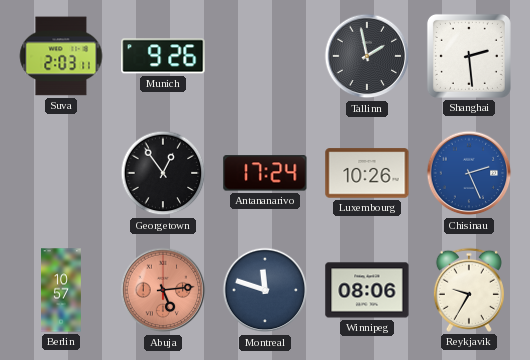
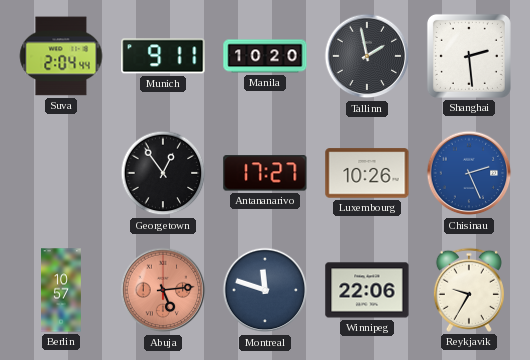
Suva: 2:03 -> 2:04
Munich: 9:26 -> 9:11
Manila: none -> 10:20
Antananarivo: 17:24 -> 17:27
Winnipeg: 08:06 -> 22:06
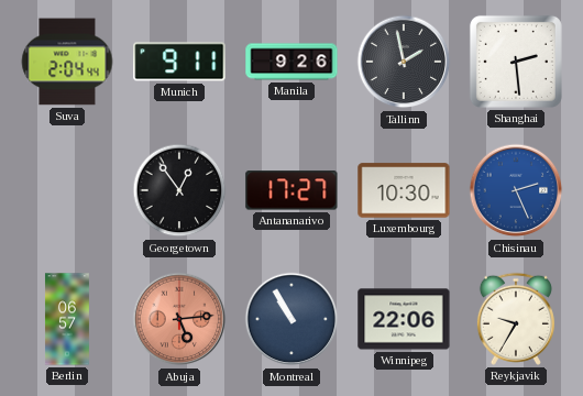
Manila: 10:20 -> 9:26
Luxembourg: 10:26 -> 10:30
Berlin: 10:57 -> 06:57
Montreal: 11:48 -> 10:55
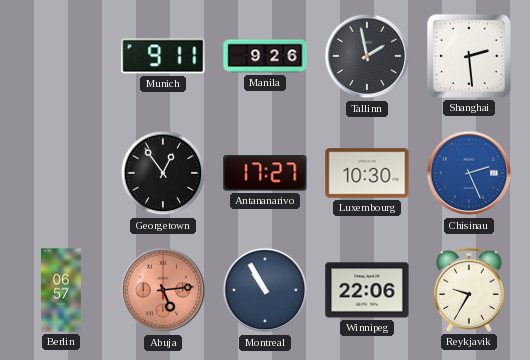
Suva: 2:04 -> none
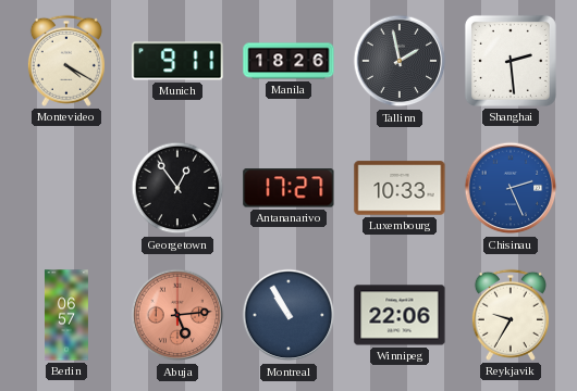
Montevideo: none -> 4:20
Manila: 9:26 -> 18:26
Luxembourg: 10:30 -> 10:33
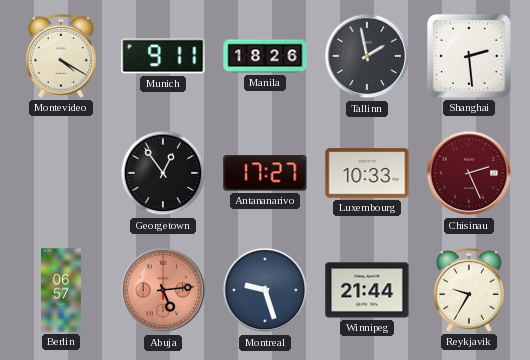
Chisinau dial: blue -> burgundy
Montreal: 10:55 -> 9:27
Winnipeg: 22:06 -> 21:44
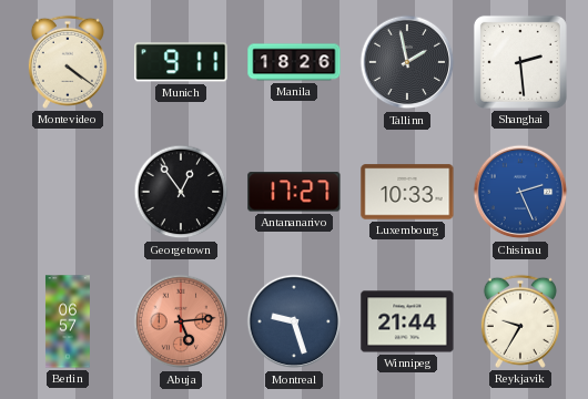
Montevideo: 4:20 -> 4:21
Chisinau dial: burgundy -> blue
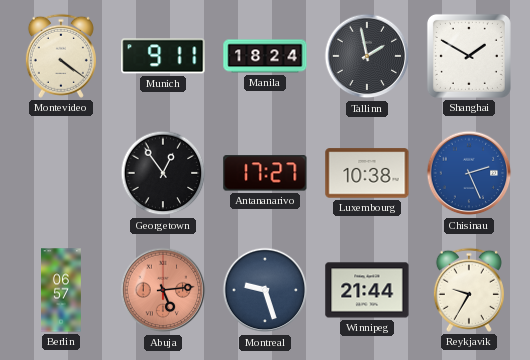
Manila: 18:26 -> 18:24
Shanghai: 2:29 -> 1:50
Luxembourg: 10:33 -> 10:38
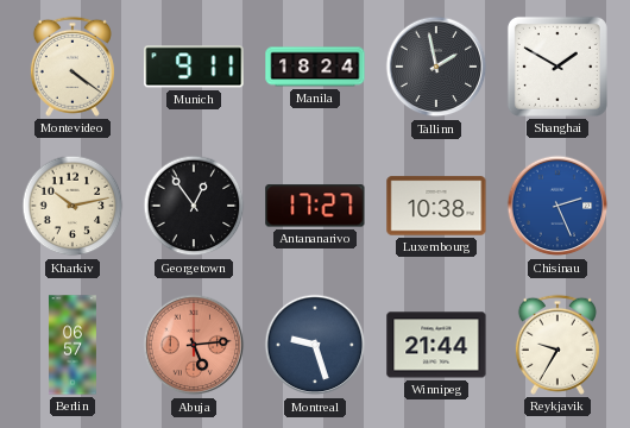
Kharkiv: none -> 10:13
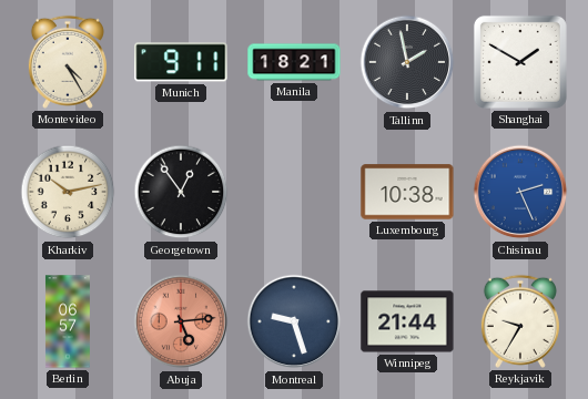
Montevideo: 4:21 -> 4:25
Manila: 18:24 -> 18:21
Antananarivo: 17:27 -> none
